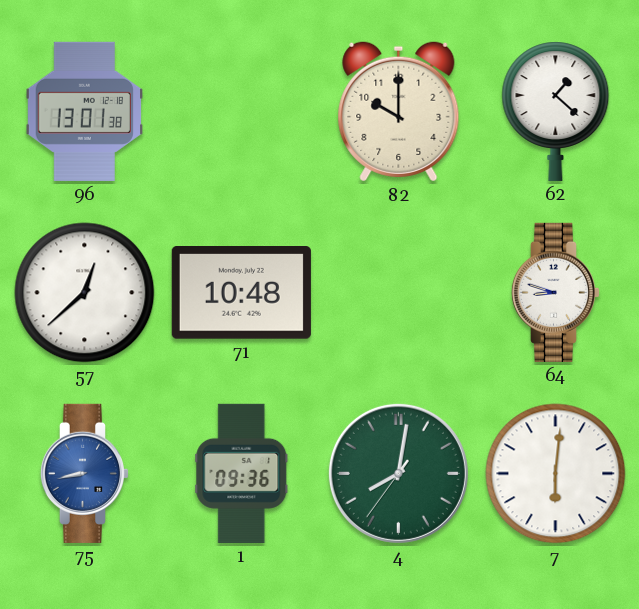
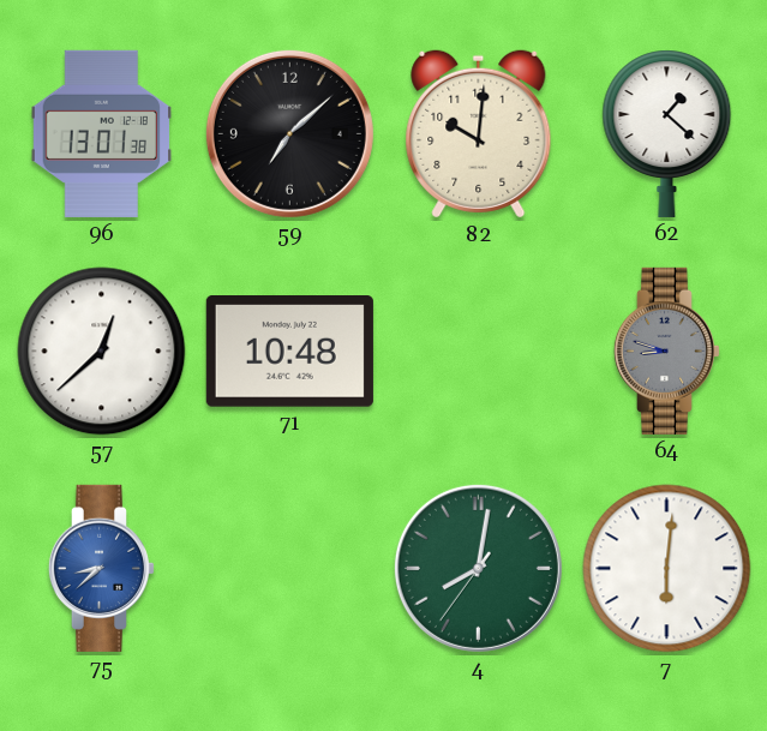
59: none -> 7:08
82: 10:00 -> 10:01
64 dial: white -> grey
75: 8:43 -> 8:38
1: 09:36 -> none
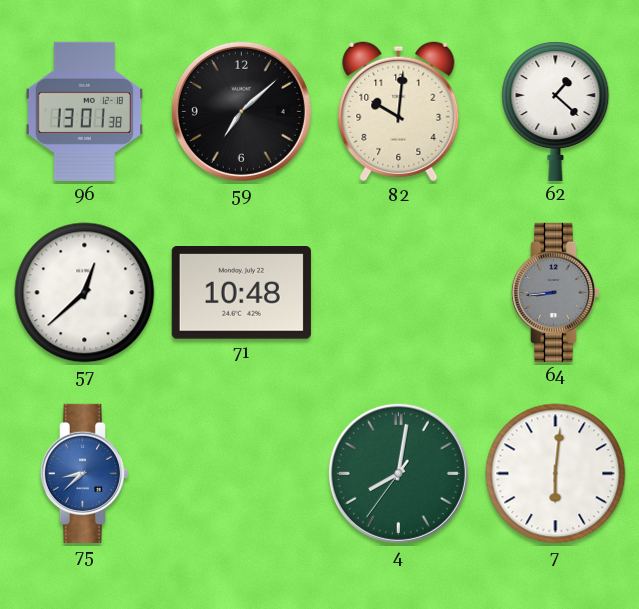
64: 8:48 -> 8:44
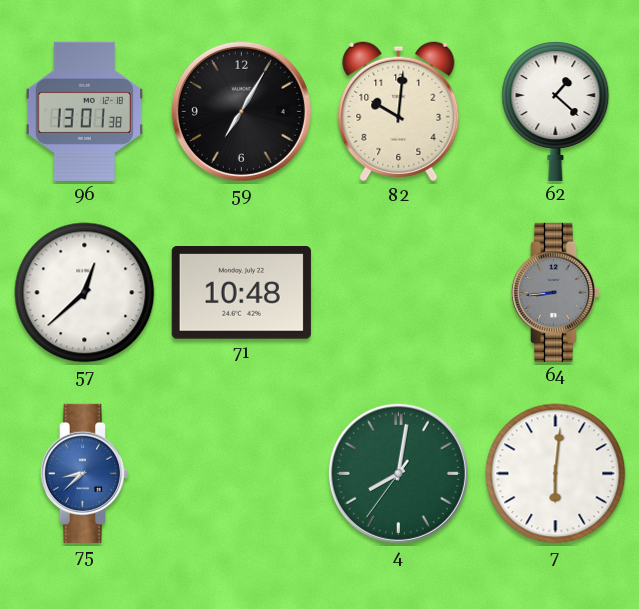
59: 7:08 -> 7:05
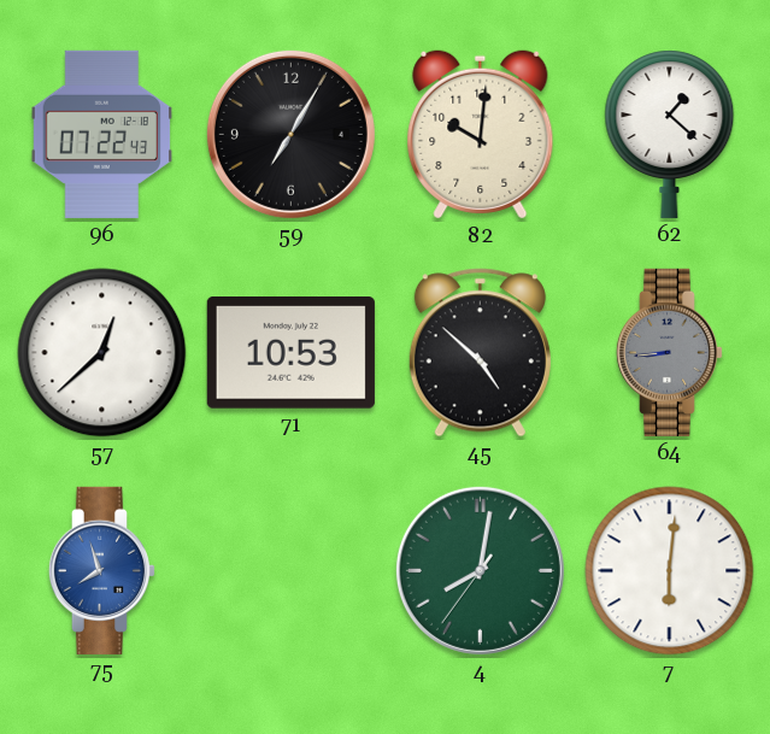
96: 13:01 -> 07:22
71: 10:48 -> 10:53
45: none -> 4:52
75: 8:38 -> 7:57
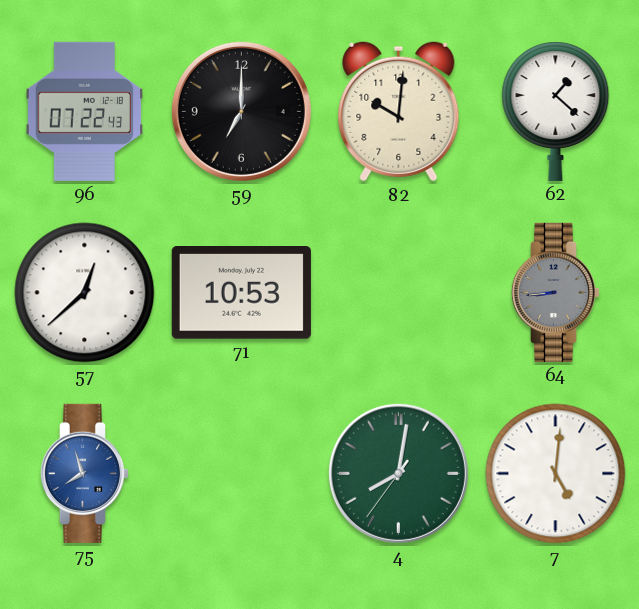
59: 7:05 -> 7:00
45: 4:52 -> none
7: 6:01 -> 5:01
